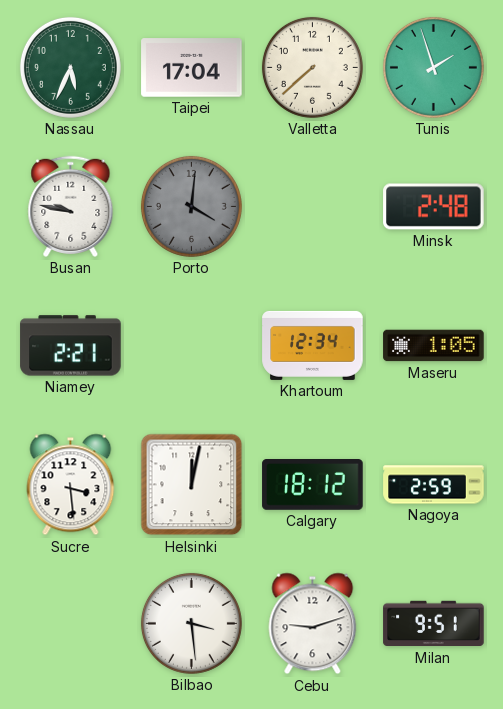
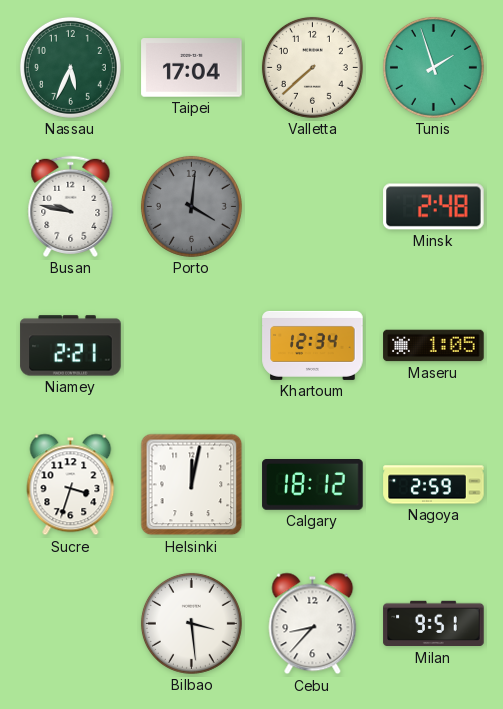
Sucre: 3:29 -> 3:33
Cebu: 9:12 -> 8:37
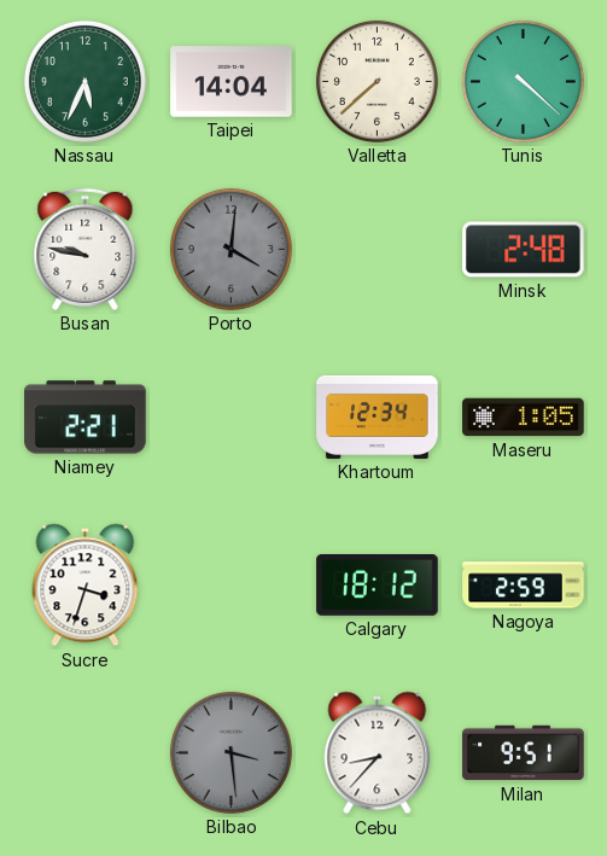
Taipei: 17:04 -> 14:04
Tunis: 1:57 -> 4:22
Helsinki: 12:02 -> none
Bilbao dial: white -> grey
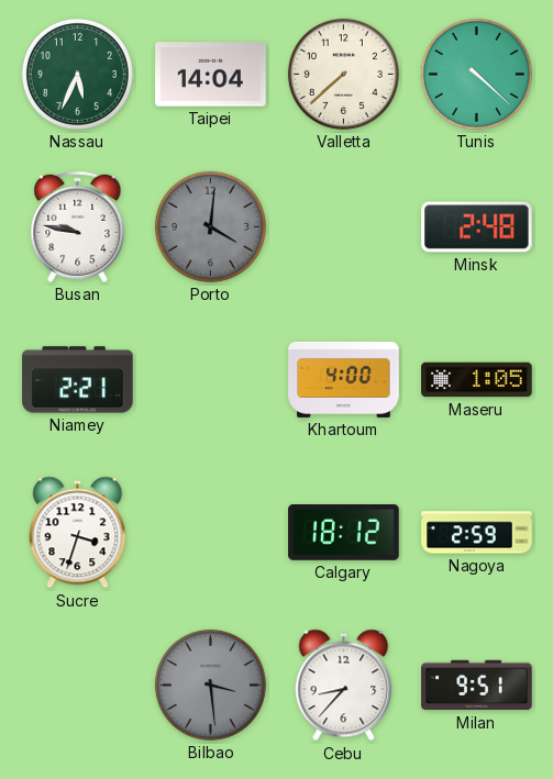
Khartoum: 12:34 -> 4:00
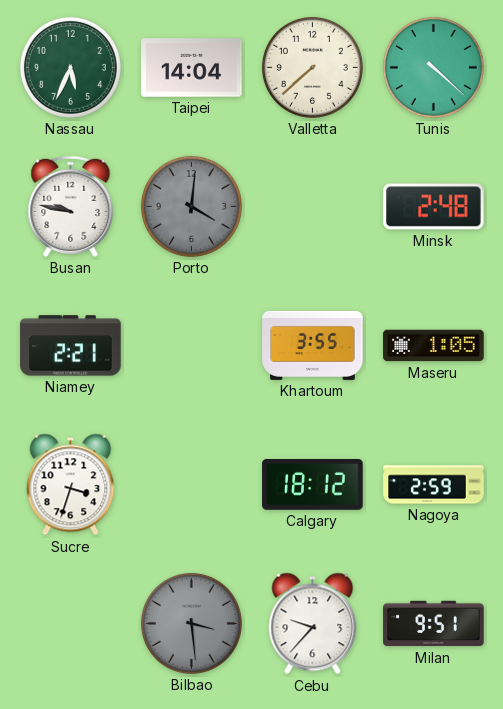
Khartoum: 4:00 -> 3:55
Cebu: 8:37 -> 9:37
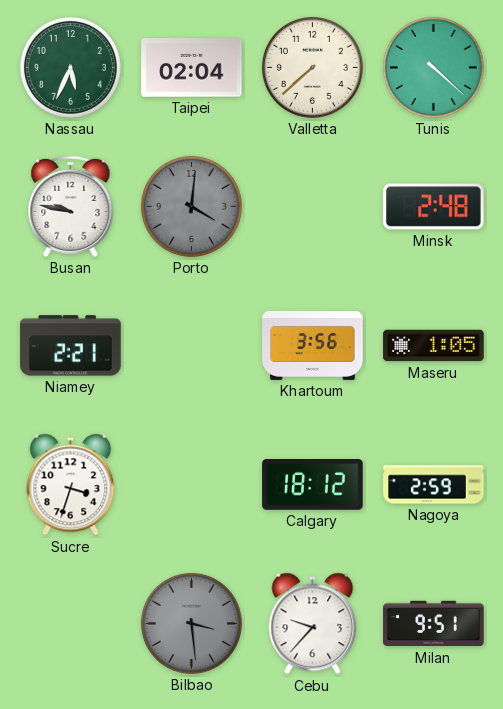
Taipei: 14:04 -> 02:04
Khartoum: 3:55 -> 3:56
